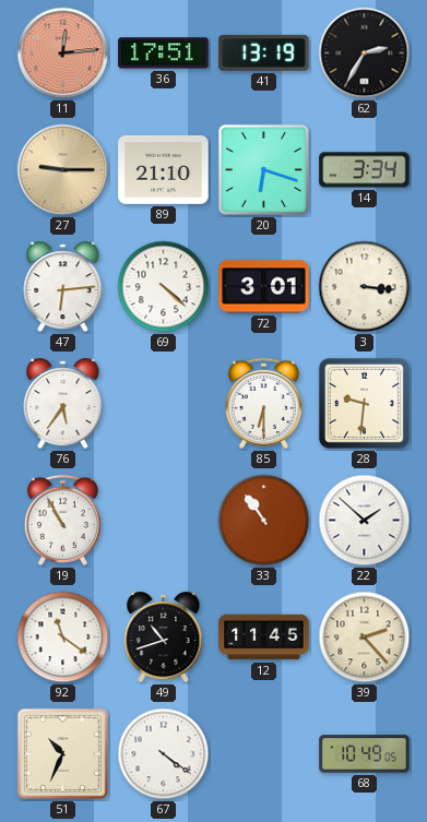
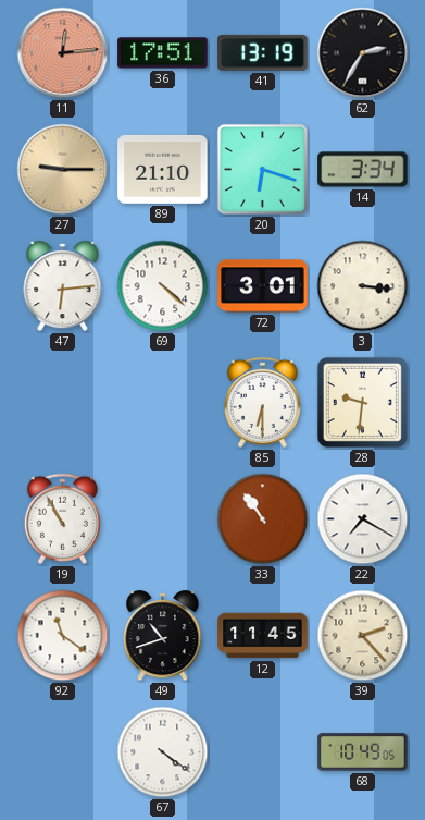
76: 5:36 -> none
22: 1:52 -> 7:20
51: 10:34 -> none
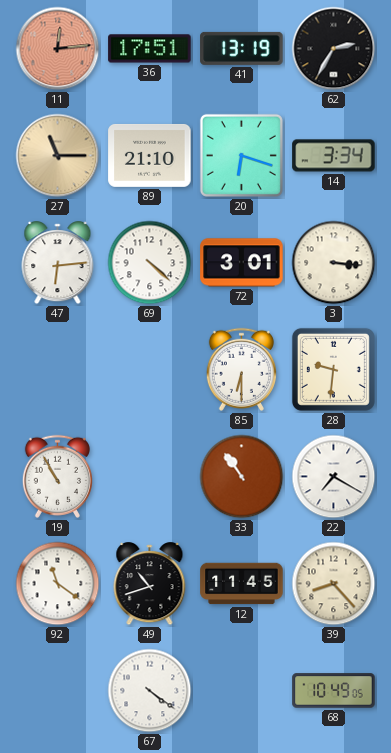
27: 9:15 -> 11:15
39: 2:23 -> 8:23
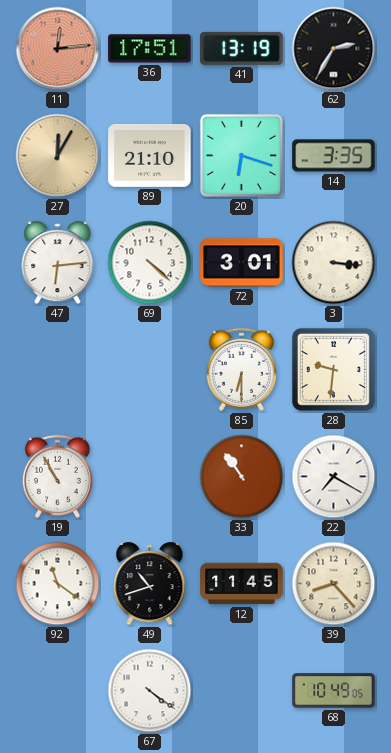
27: 11:15 -> 12:05
14: 3:34 -> 3:35
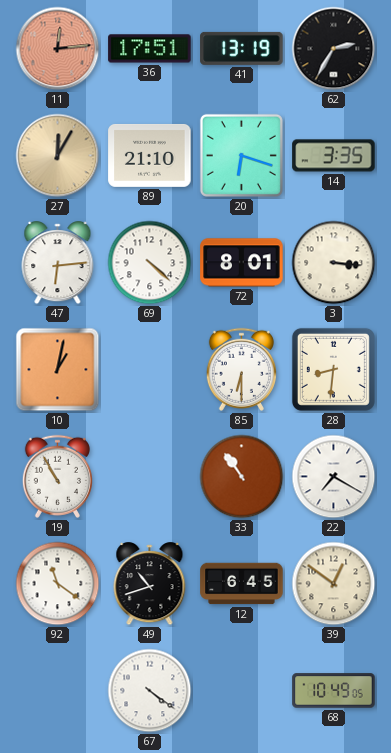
72: 3:01 -> 8:01
10: none -> 1:02
28: 9:31 -> 8:31
12: 11:45 -> 6:45
39: 8:23 -> 12:51
